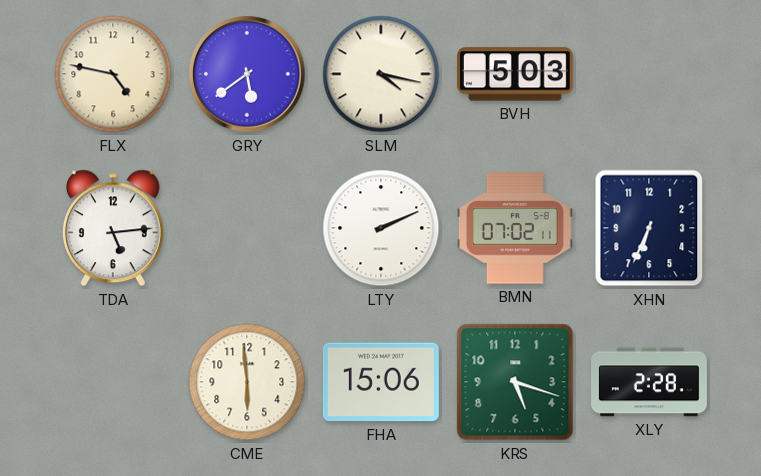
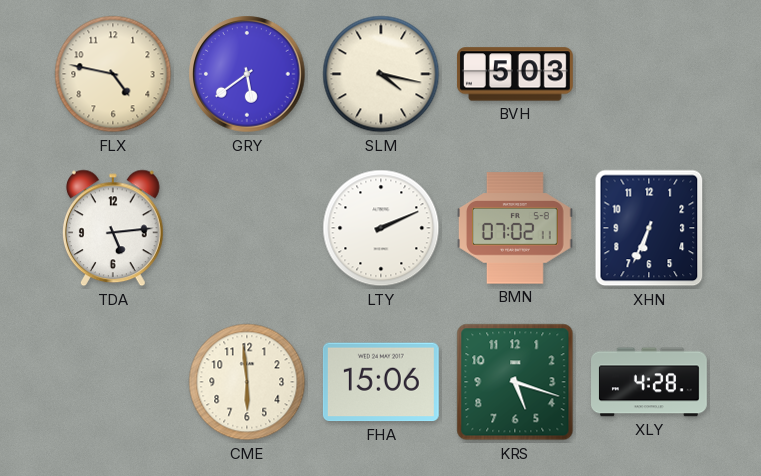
XLY: 2:28 -> 4:28
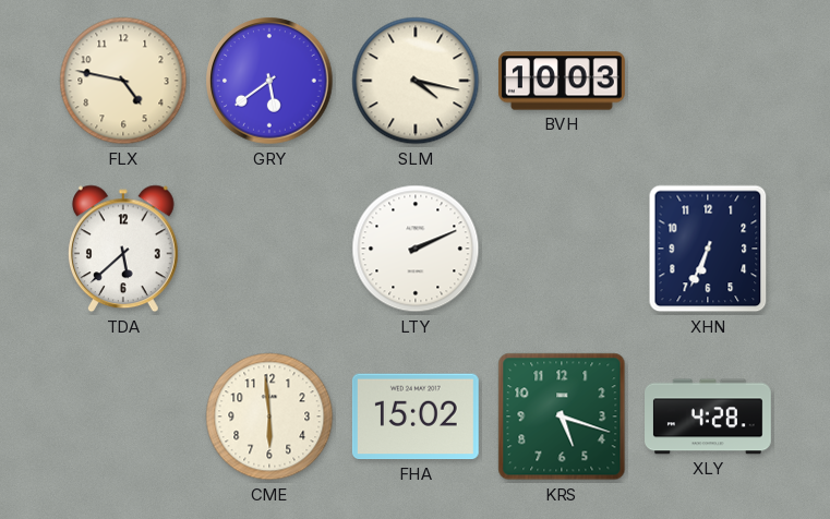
BVH: 5:03 -> 10:03
TDA: 5:14 -> 5:38
BMN: 07:02 -> none
FHA: 15:06 -> 15:02
